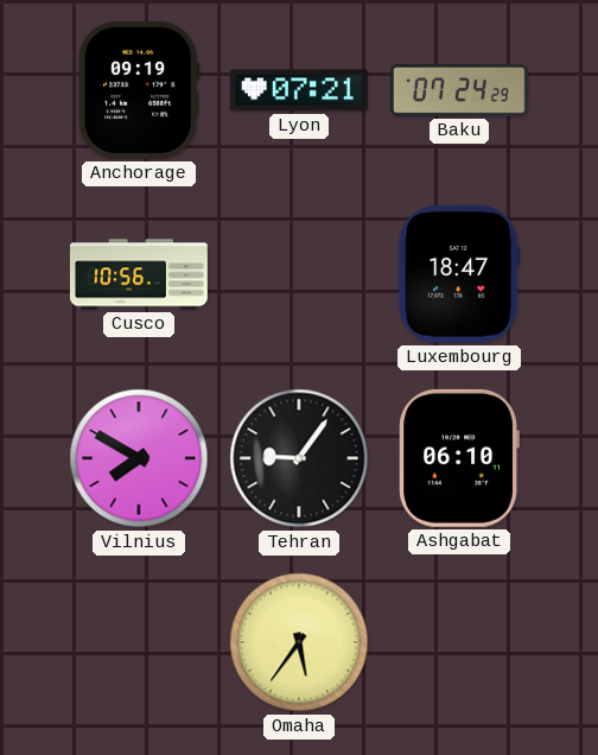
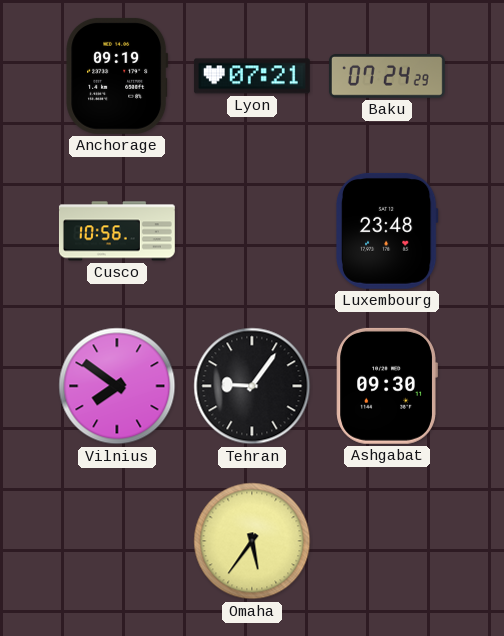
Luxembourg: 18:47 -> 23:48
Vilnius: 7:50 -> 7:51
Ashgabat: 06:10 -> 09:30
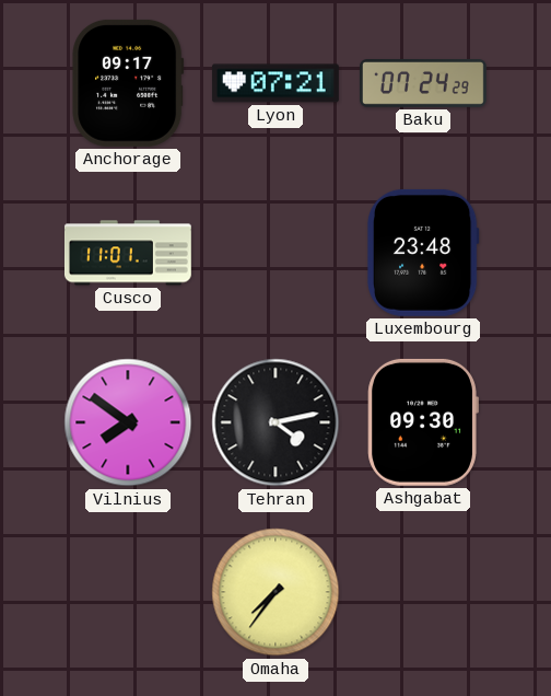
Anchorage: 09:19 -> 09:17
Cusco: 10:56 -> 11:01
Tehran: 9:06 -> 4:13
Omaha: 5:36 -> 7:36
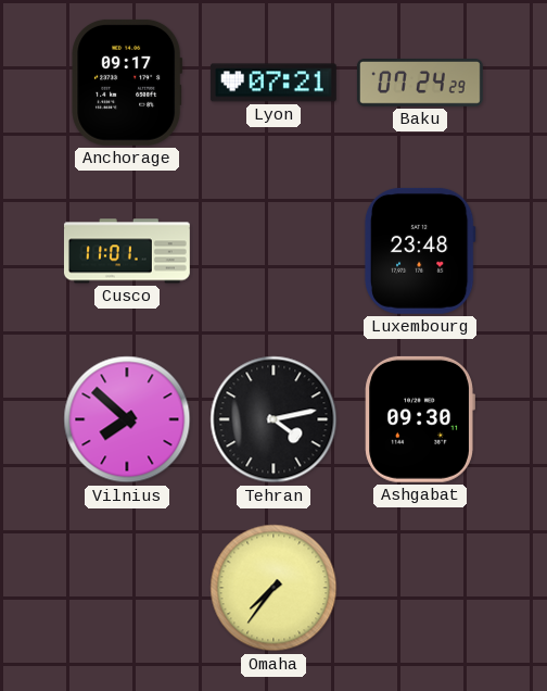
Vilnius: 7:51 -> 7:52
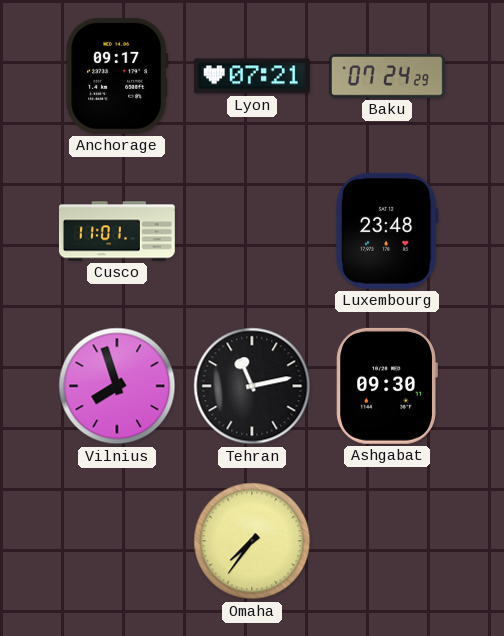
Vilnius: 7:52 -> 7:57
Tehran: 4:13 -> 11:13
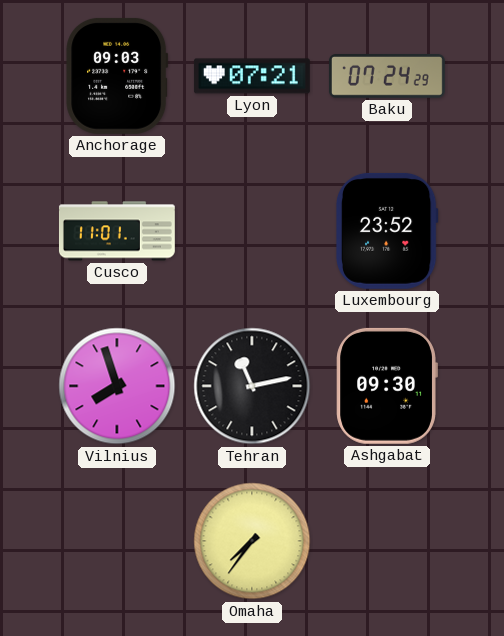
Anchorage: 09:17 -> 09:03
Luxembourg: 23:48 -> 23:52
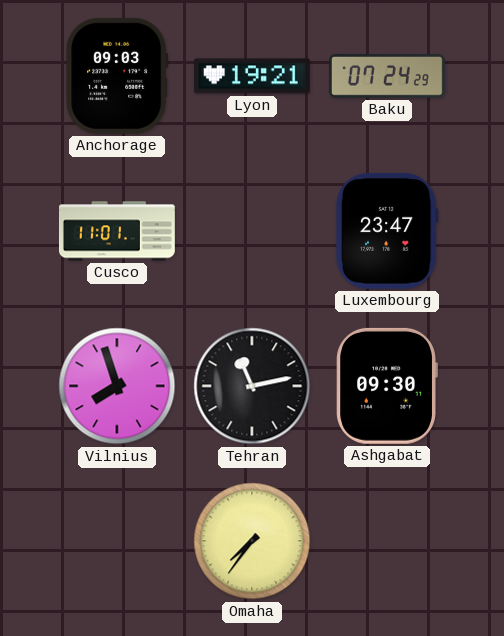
Lyon: 07:21 -> 19:21
Luxembourg: 23:52 -> 23:47
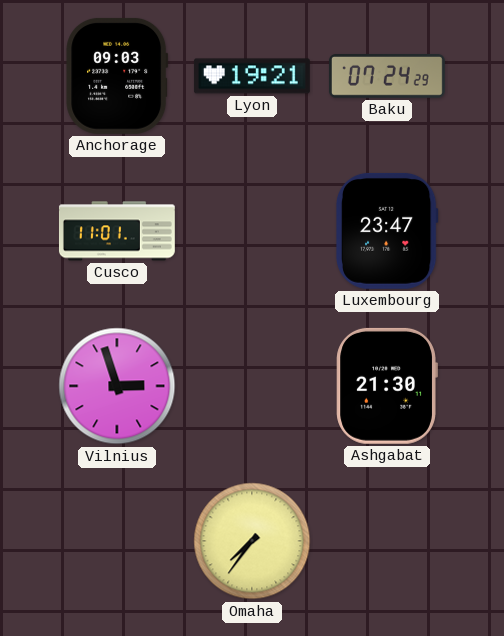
Vilnius: 7:57 -> 2:57
Tehran: 11:13 -> none
Ashgabat: 09:30 -> 21:30
